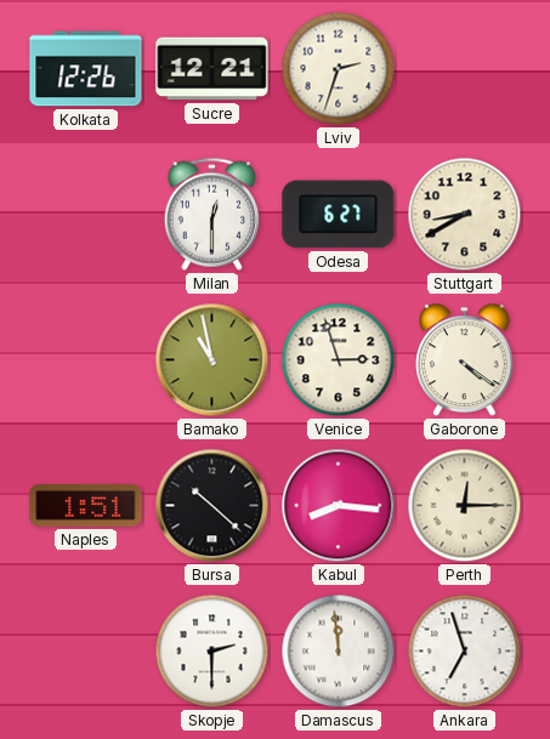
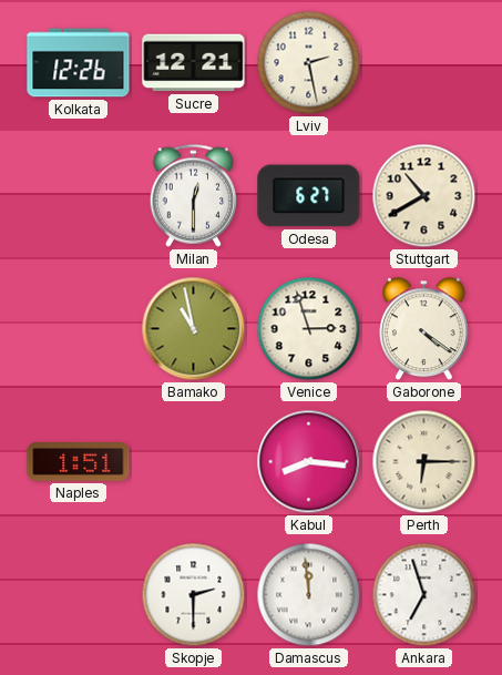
Lviv: 2:33 -> 2:28
Stuttgart: 8:40 -> 10:40
Bursa: 10:22 -> none
Perth: 12:15 -> 6:15
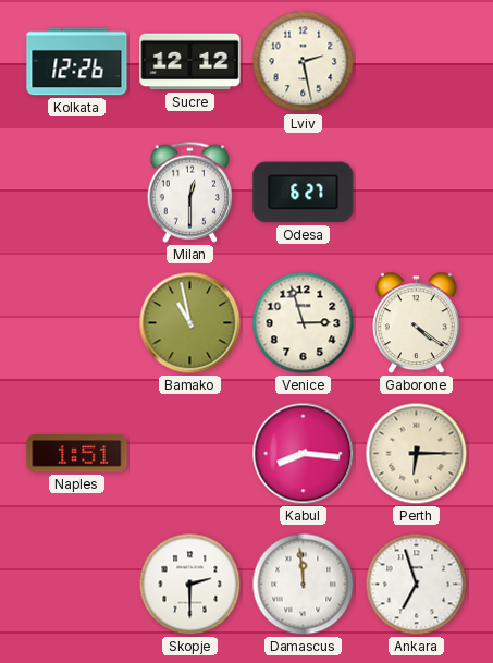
Sucre: 12:21 -> 12:12
Stuttgart: 10:40 -> none
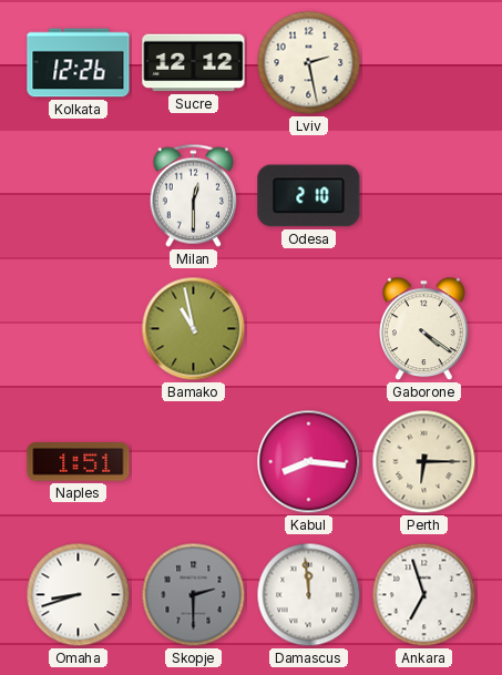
Odesa: 6:27 -> 2:10
Venice: 2:57 -> none
Omaha: none -> 8:42
Skopje dial: white -> grey
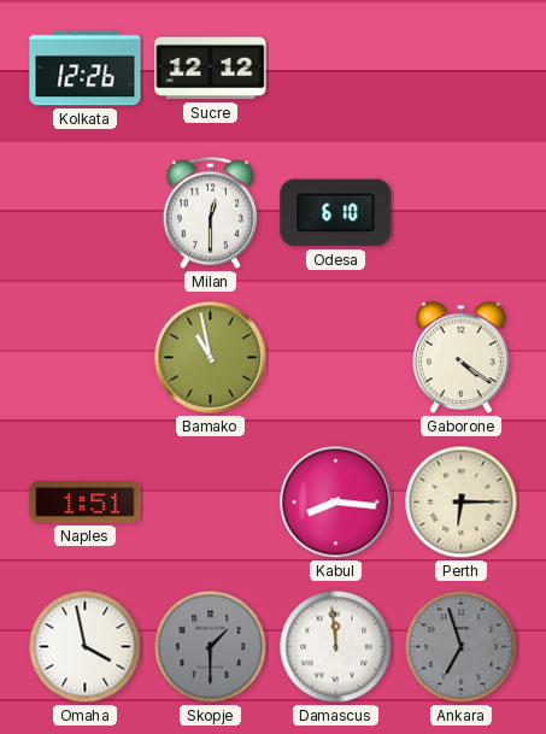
Lviv: 2:28 -> none
Odesa: 2:10 -> 6:10
Omaha: 8:42 -> 3:58
Skopje: 2:30 -> 1:30
Ankara dial: white -> grey
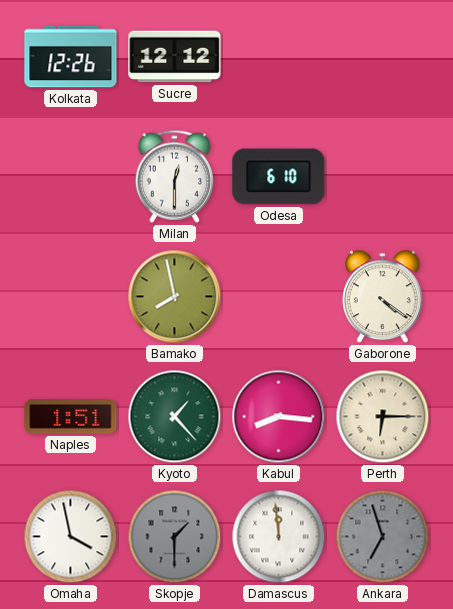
Bamako: 10:58 -> 7:58
Kyoto: none -> 1:23
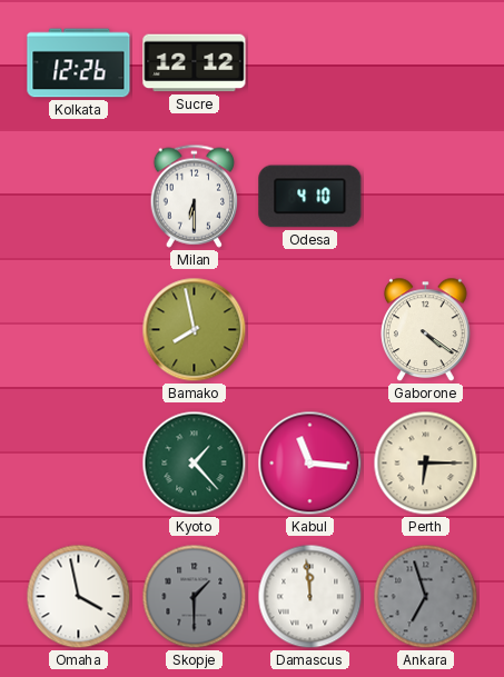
Milan: 12:30 -> 6:30
Odesa: 6:10 -> 4:10
Naples: 1:51 -> none
Kabul: 8:16 -> 11:16
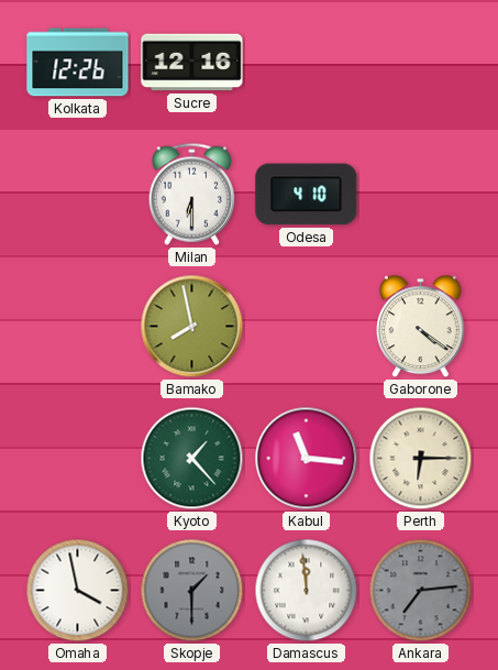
Sucre: 12:12 -> 12:16
Ankara: 6:57 -> 7:14
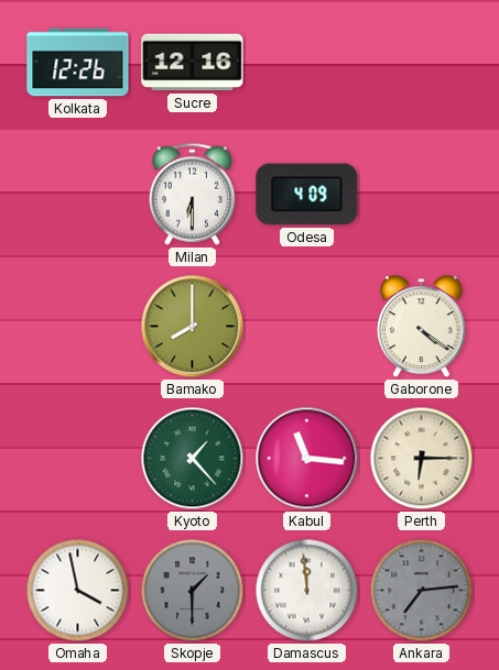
Odesa: 4:10 -> 4:09
Bamako: 7:58 -> 8:00
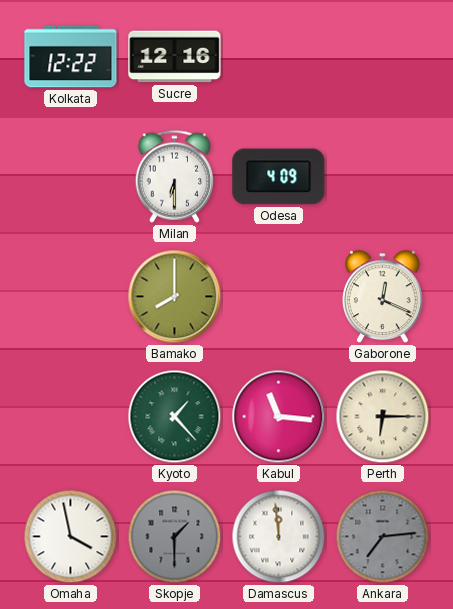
Kolkata: 12:26 -> 12:22
Gaborone: 4:21 -> 12:19
